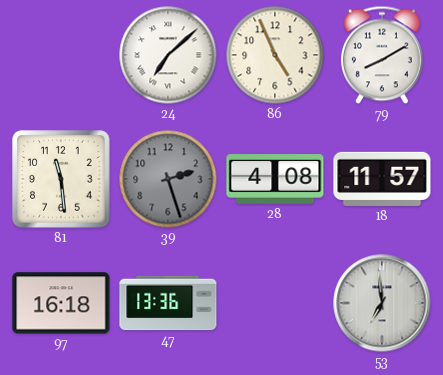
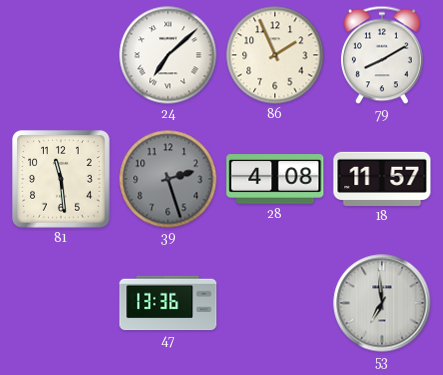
86: 4:56 -> 1:56
97: 16:18 -> none
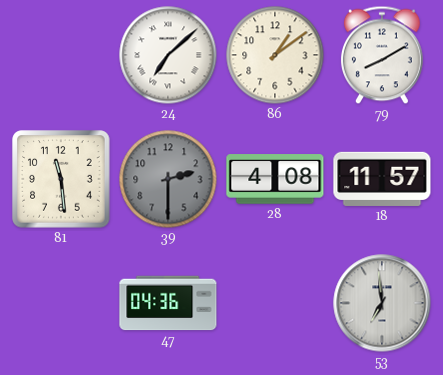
86: 1:56 -> 1:09
39: 2:27 -> 2:30
47: 13:36 -> 04:36
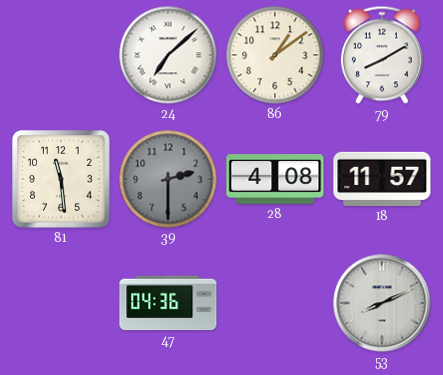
53: 6:59 -> 8:11
